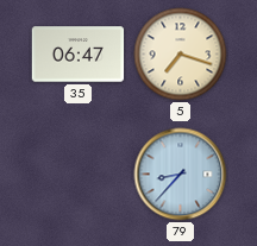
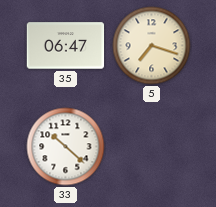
33: none -> 10:22
79: 8:37 -> none
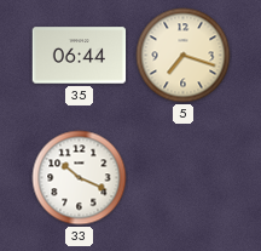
35: 06:47 -> 06:44
33: 10:22 -> 10:19
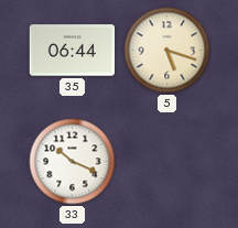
5: 7:18 -> 5:18
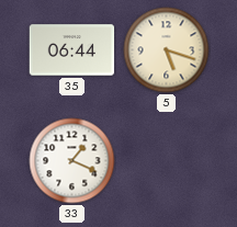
33: 10:19 -> 1:19
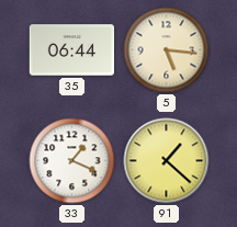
5: 5:18 -> 5:16
91: none -> 1:22
